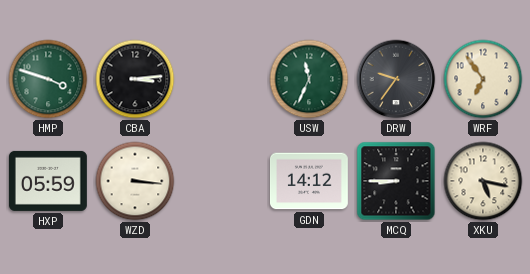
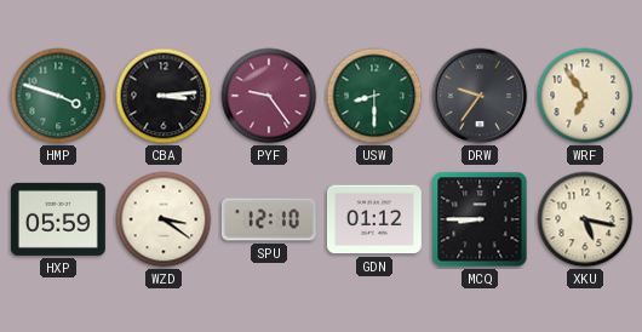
PYF: none -> 9:24
USW: 11:34 -> 8:30
WZD: 3:16 -> 3:21
SPU: none -> 12:10
GDN: 14:12 -> 01:12
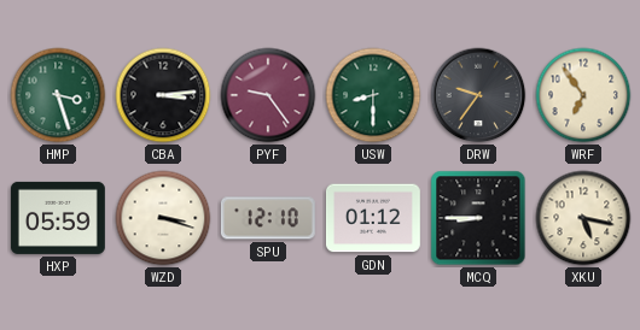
HMP: 3:48 -> 3:27
WZD: 3:21 -> 3:18
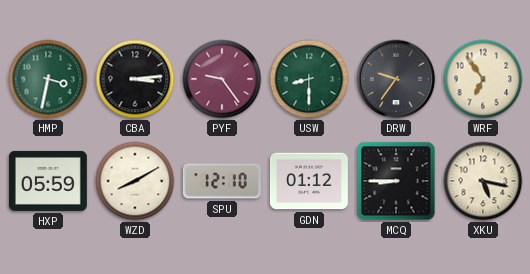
HMP: 3:27 -> 3:32
WZD: 3:18 -> 8:10
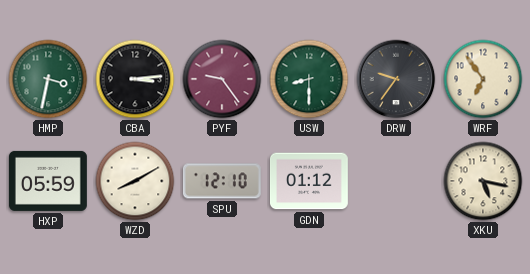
MCQ: 8:45 -> none
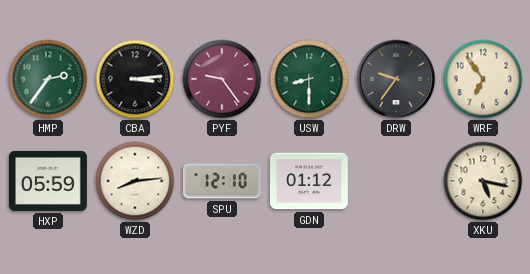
HMP: 3:32 -> 2:36
WZD: 8:10 -> 8:14
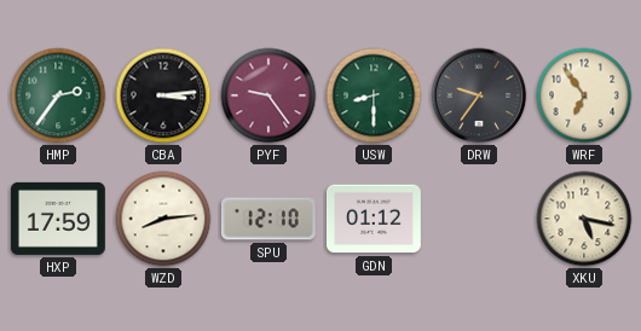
HXP: 05:59 -> 17:59
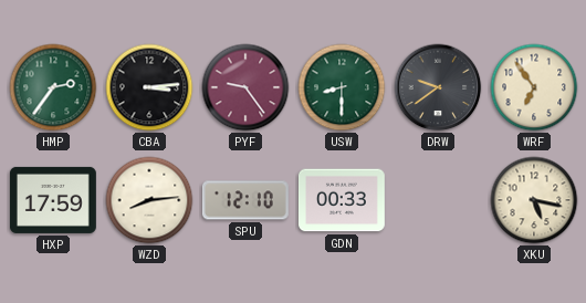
DRW: 9:36 -> 9:39
GDN: 01:12 -> 00:33
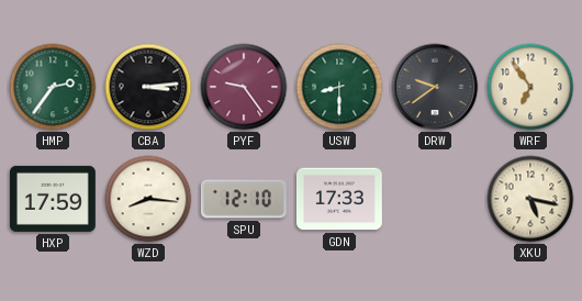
WZD: 8:14 -> 8:16
GDN: 00:33 -> 17:33
